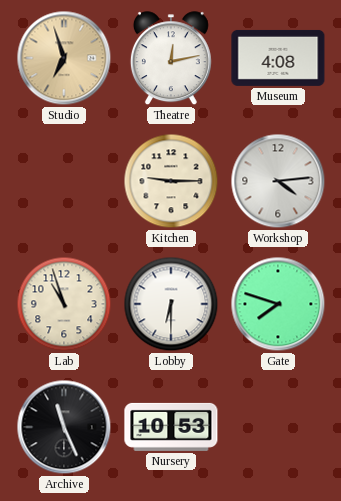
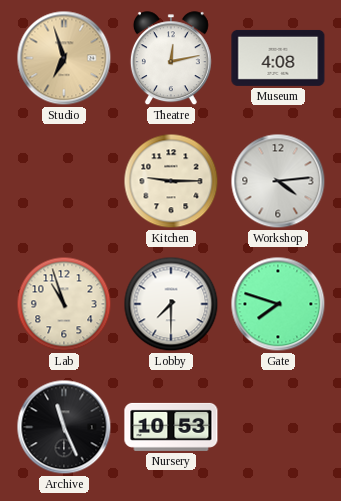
Lobby: 6:30 -> 7:30
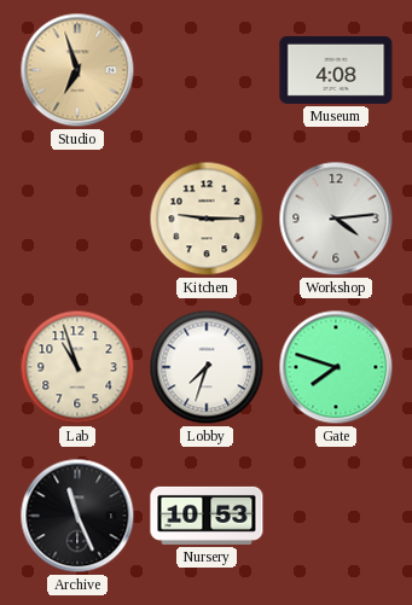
Theatre: 12:13 -> none
Lobby: 7:30 -> 7:33
